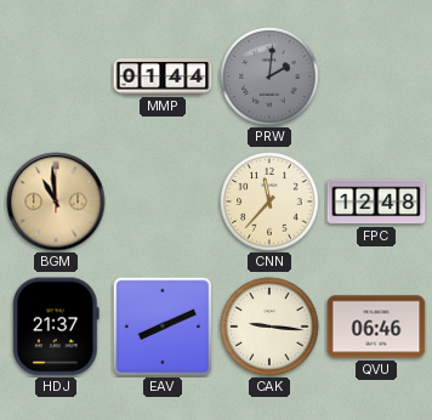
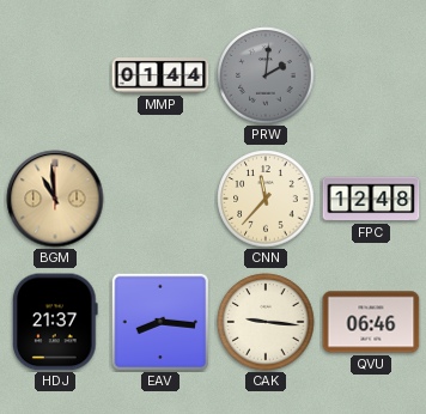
EAV: 8:11 -> 8:16
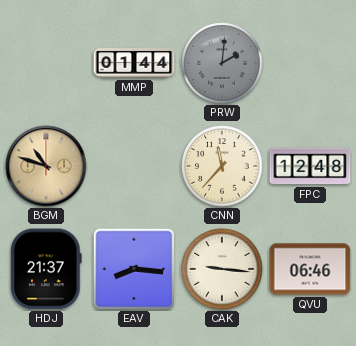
BGM: 10:59 -> 10:48
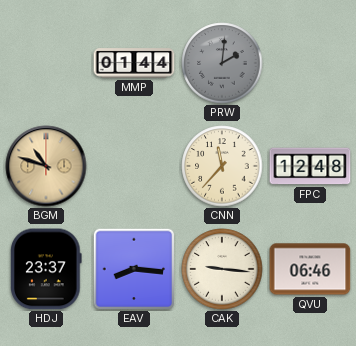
HDJ: 21:37 -> 23:37
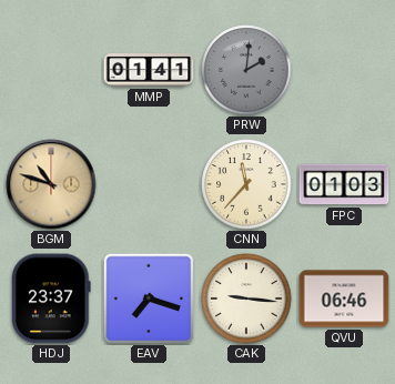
MMP: 01:44 -> 01:41
FPC: 12:48 -> 01:03
EAV: 8:16 -> 7:18
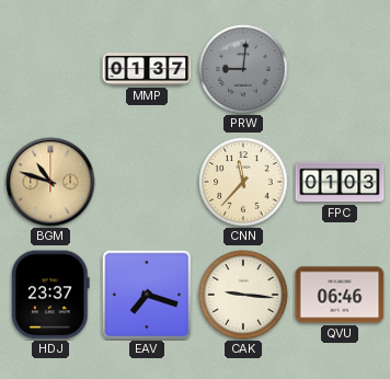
MMP: 01:41 -> 01:37
PRW: 2:01 -> 9:01
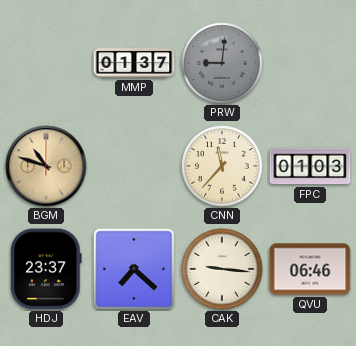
EAV: 7:18 -> 7:22
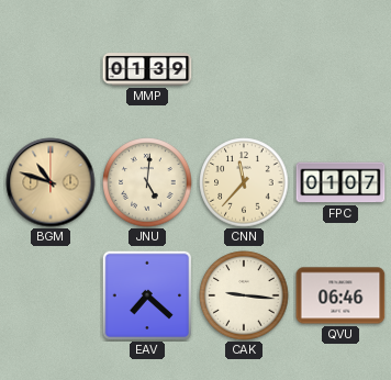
MMP: 01:37 -> 01:39
PRW: 9:01 -> none
JNU: none -> 5:01
FPC: 01:03 -> 01:07
HDJ: 23:37 -> none
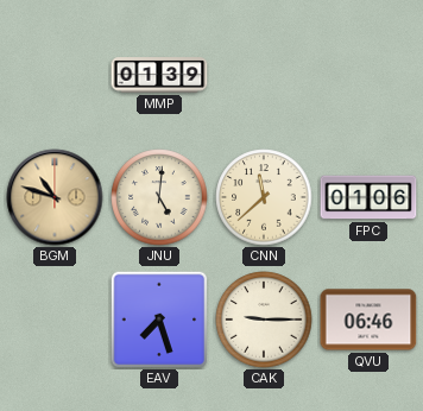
CNN: 11:37 -> 11:38
FPC: 01:07 -> 01:06
EAV: 7:22 -> 7:27
CAK: 9:16 -> 9:15
